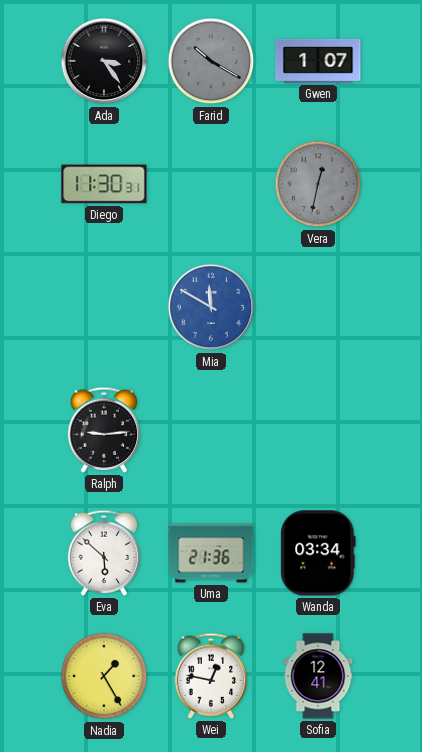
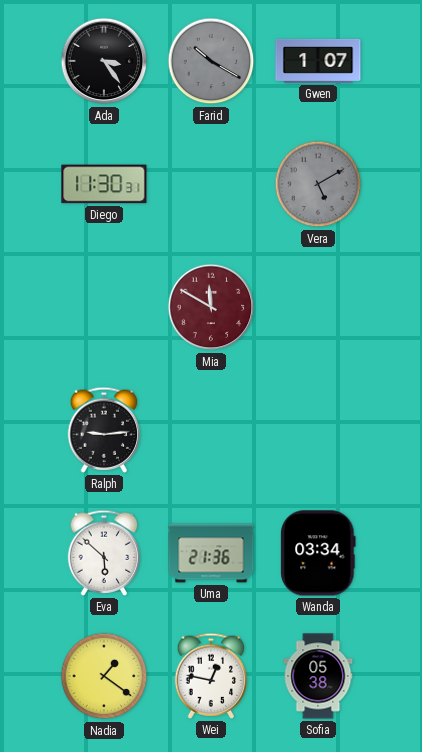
Vera: 12:32 -> 5:10
Mia dial: blue -> burgundy
Nadia: 1:25 -> 1:21
Sofia: 12:41 -> 05:38
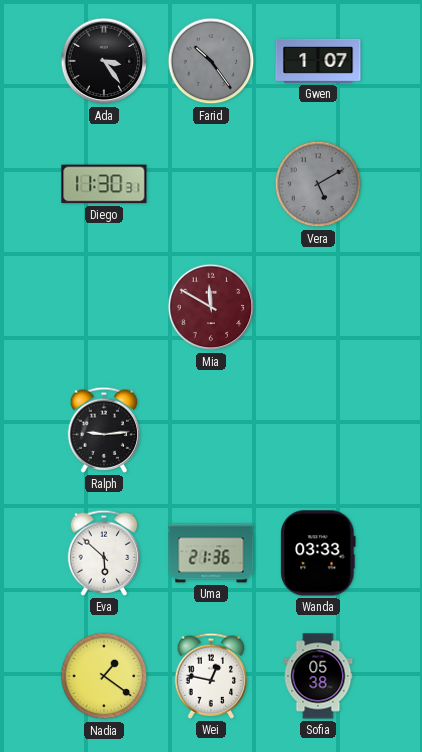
Farid: 10:20 -> 10:24
Wanda: 03:34 -> 03:33
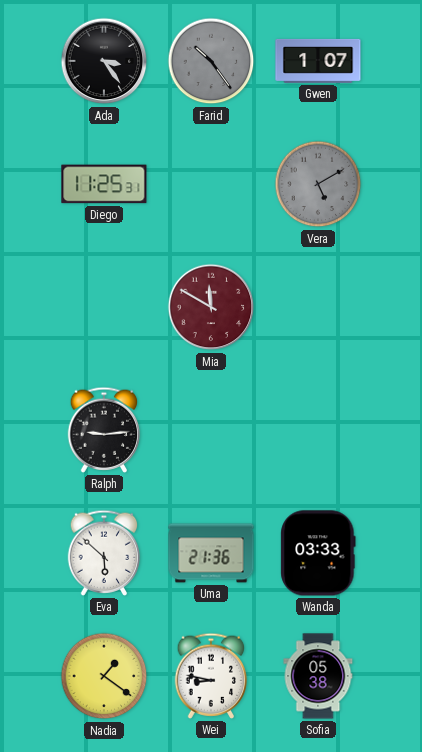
Diego: 11:30 -> 11:25
Wei: 12:47 -> 8:47
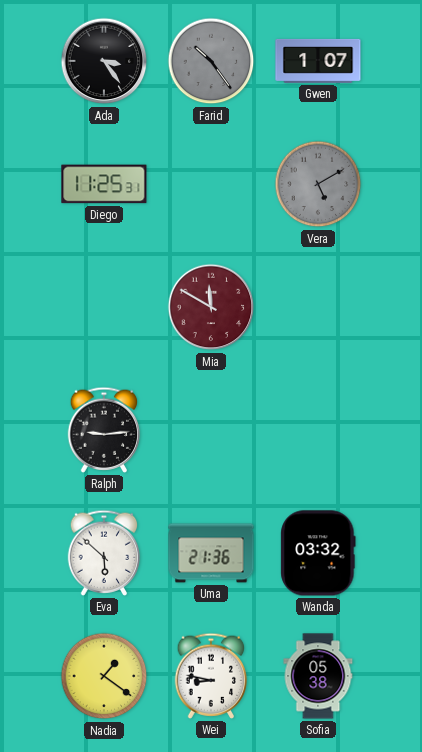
Wanda: 03:33 -> 03:32
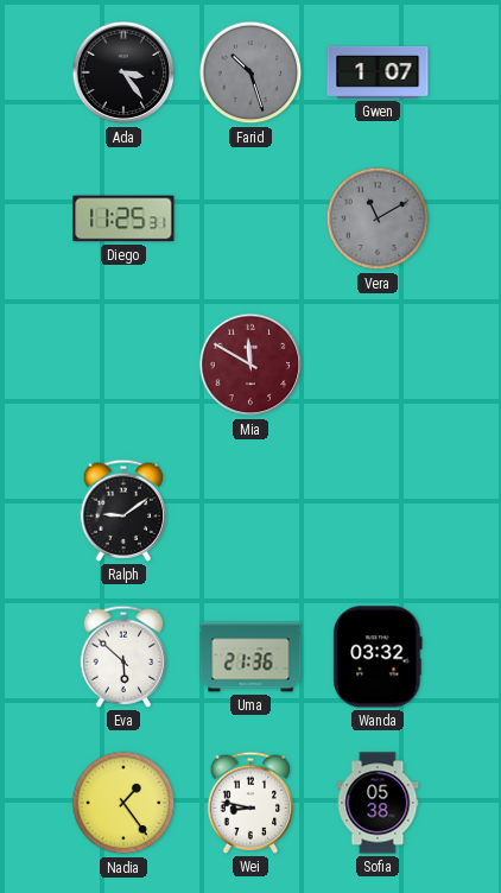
Farid: 10:24 -> 10:27
Vera: 5:10 -> 11:10
Ralph: 9:14 -> 9:09
Nadia: 1:21 -> 1:24
